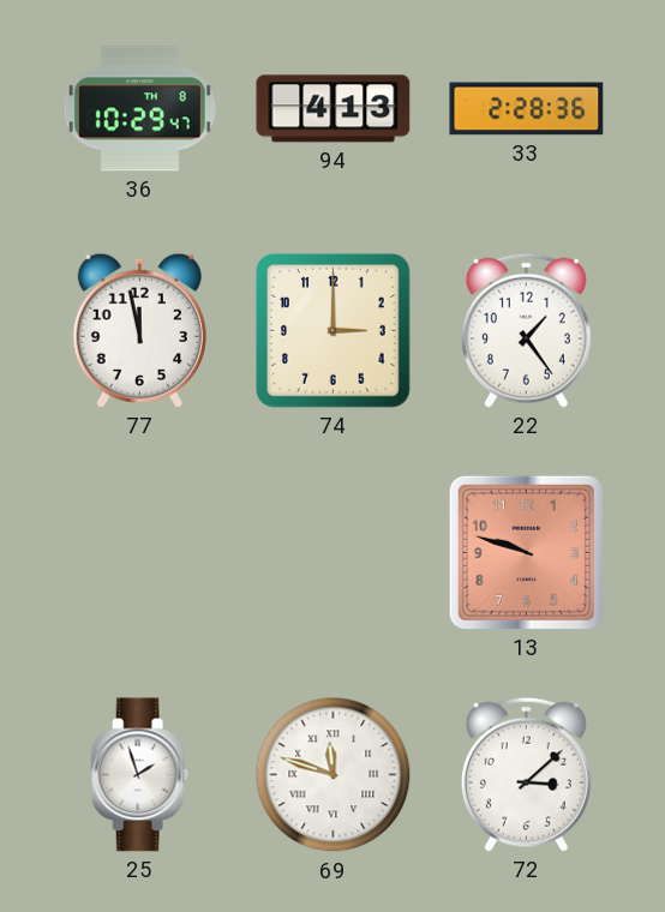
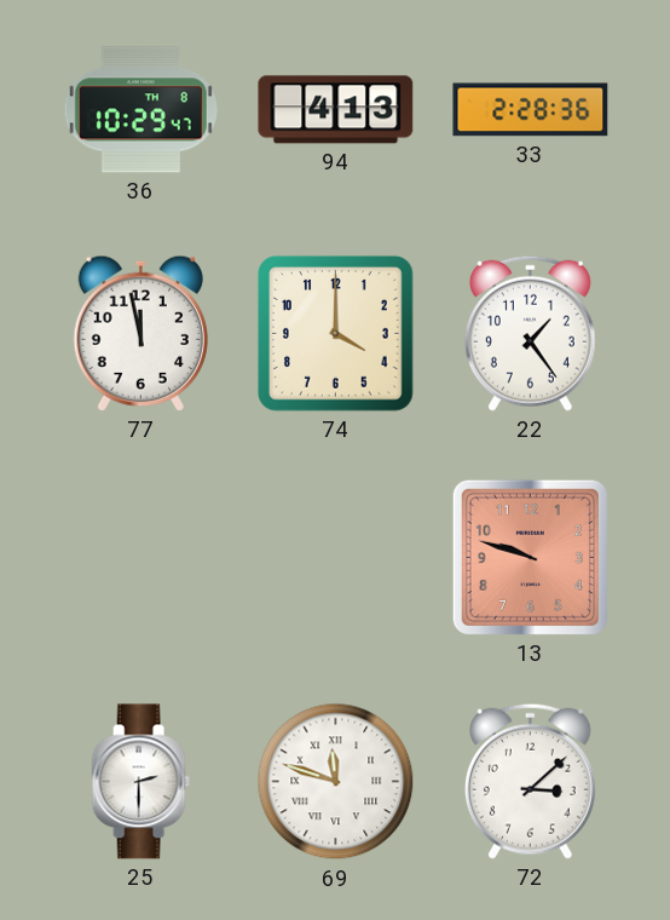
74: 3:00 -> 4:00
25: 1:57 -> 2:30
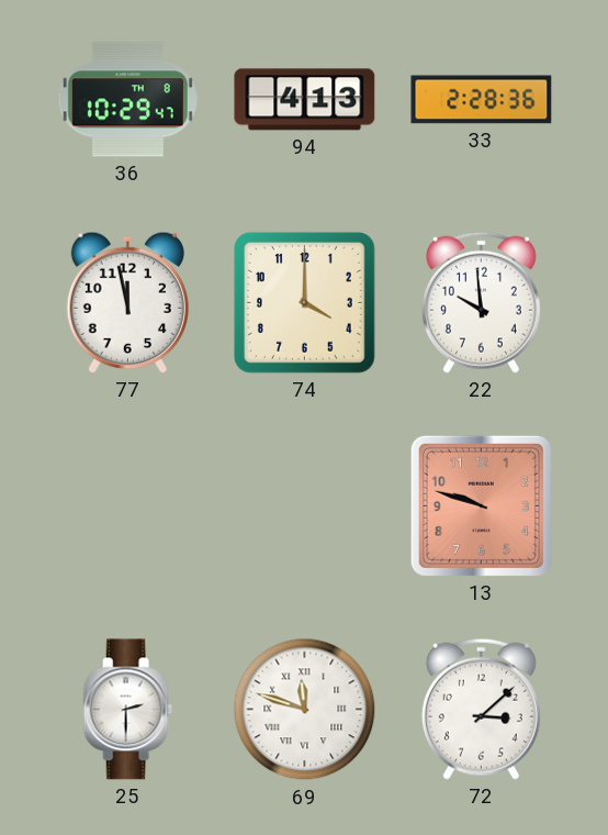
22: 1:24 -> 9:59
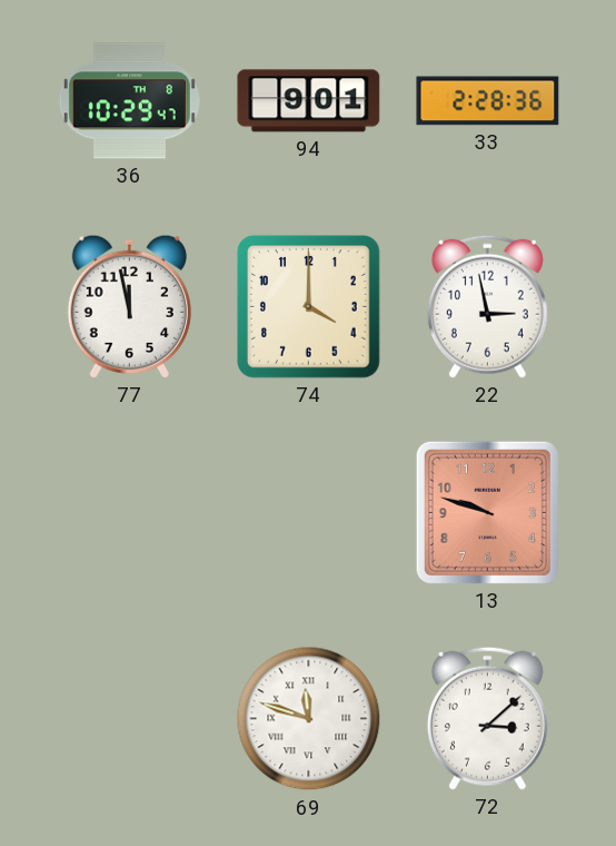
94: 4:13 -> 9:01
22: 9:59 -> 2:58
25: 2:30 -> none
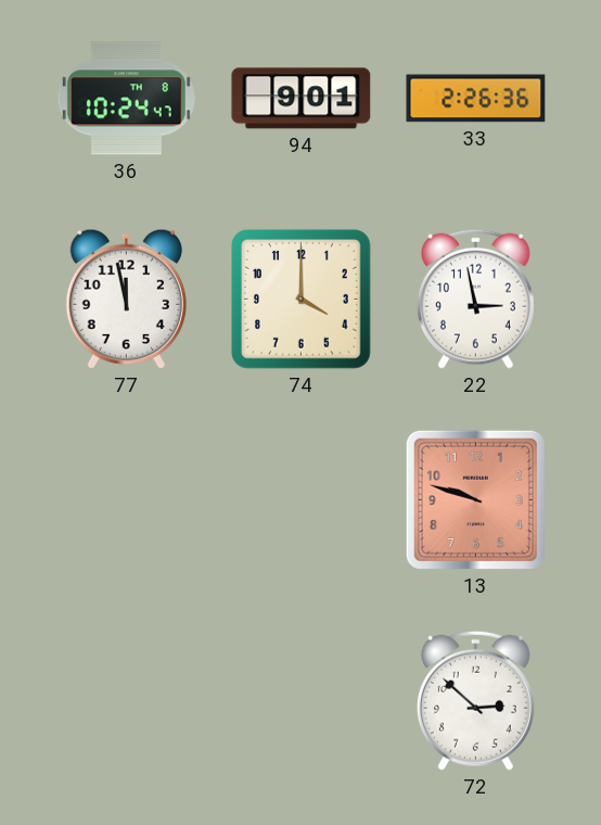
36: 10:29 -> 10:24
33: 2:28 -> 2:26
69: 11:48 -> none
72: 3:08 -> 2:52
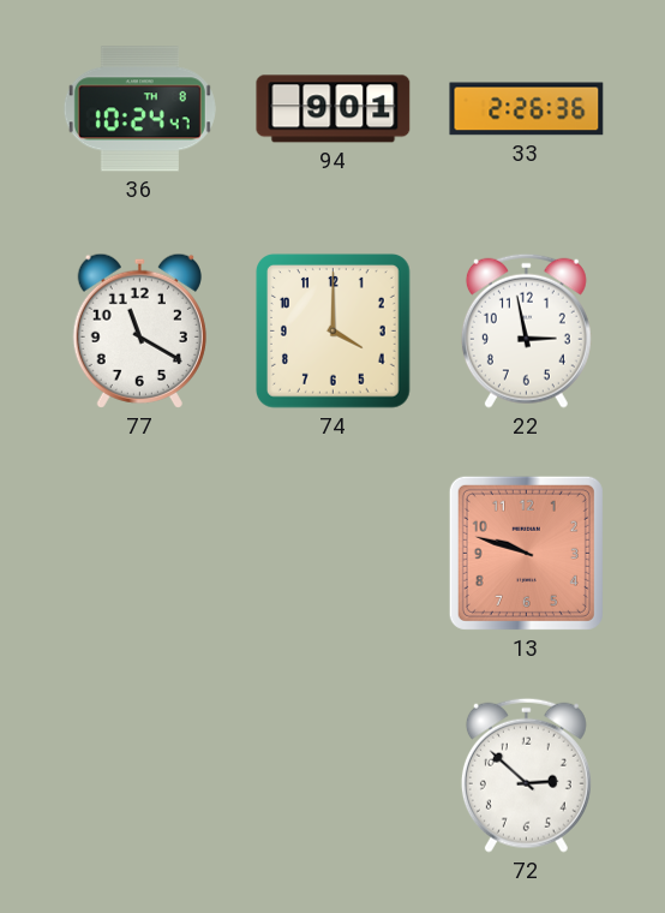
77: 11:58 -> 11:20
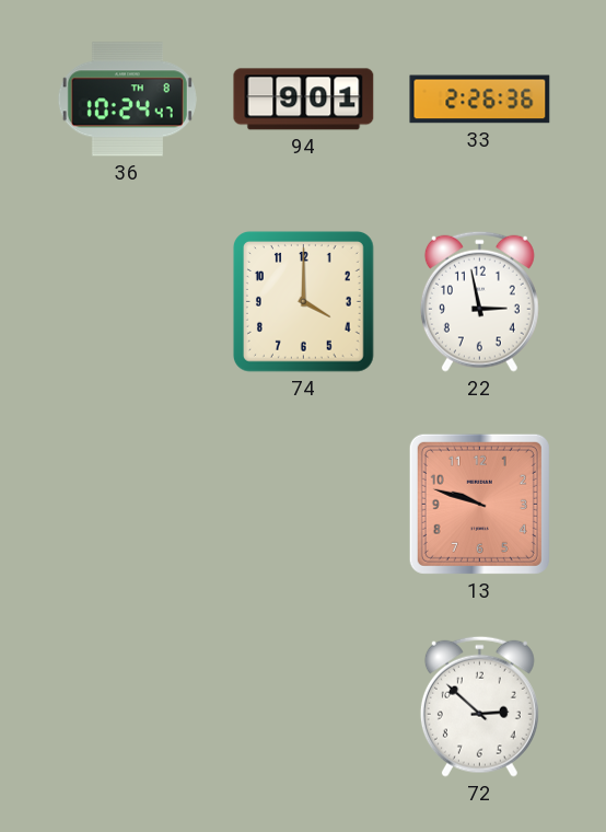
77: 11:20 -> none
